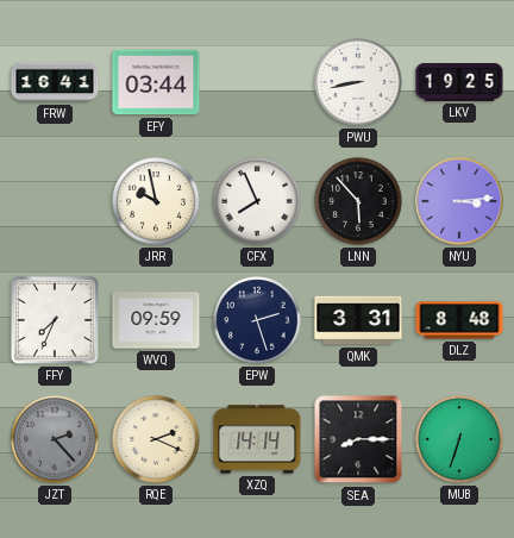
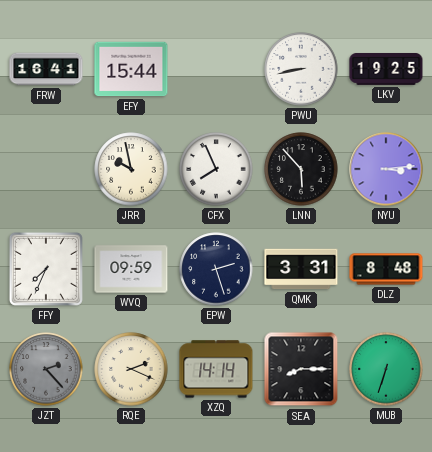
EFY: 03:44 -> 15:44
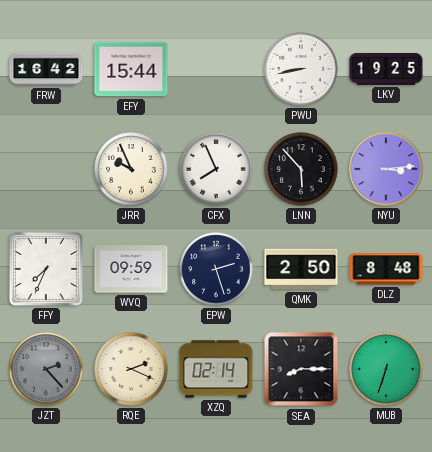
FRW: 16:41 -> 16:42
JRR: 9:58 -> 9:56
QMK: 3:31 -> 2:50
XZQ: 14:14 -> 02:14
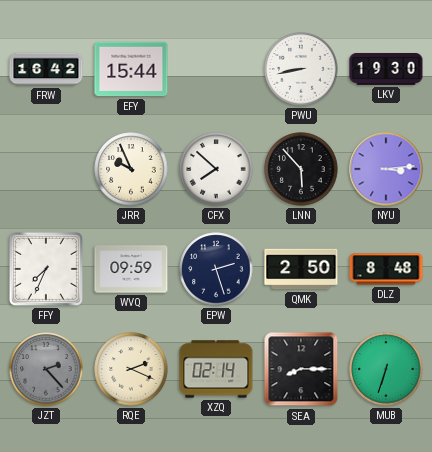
LKV: 19:25 -> 19:30
CFX: 7:56 -> 7:52
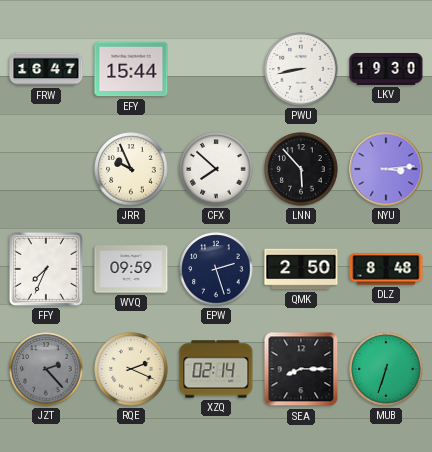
FRW: 16:42 -> 16:47
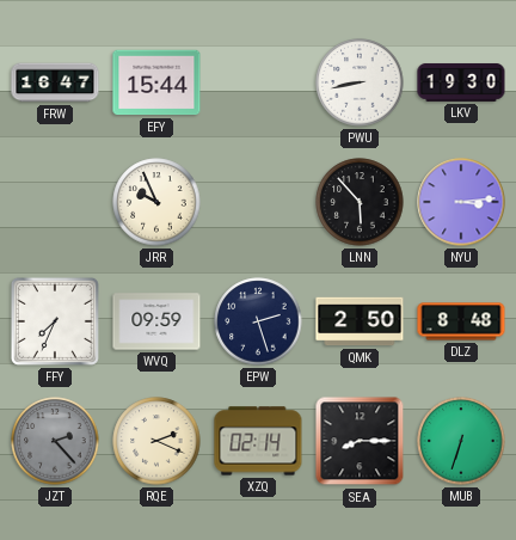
CFX: 7:52 -> none
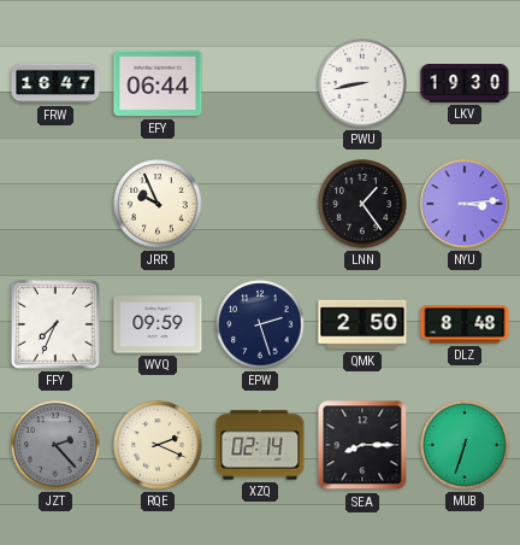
EFY: 15:44 -> 06:44
LNN: 5:53 -> 1:24
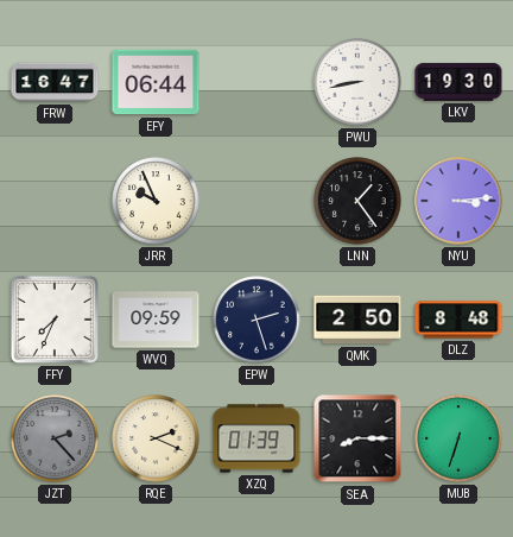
XZQ: 02:14 -> 01:39
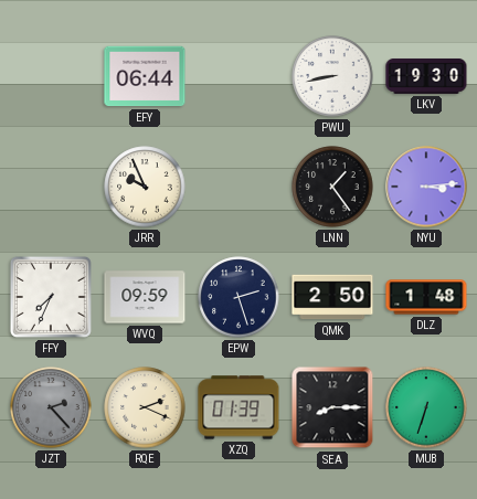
FRW: 16:47 -> none
DLZ: 8:48 -> 1:48
